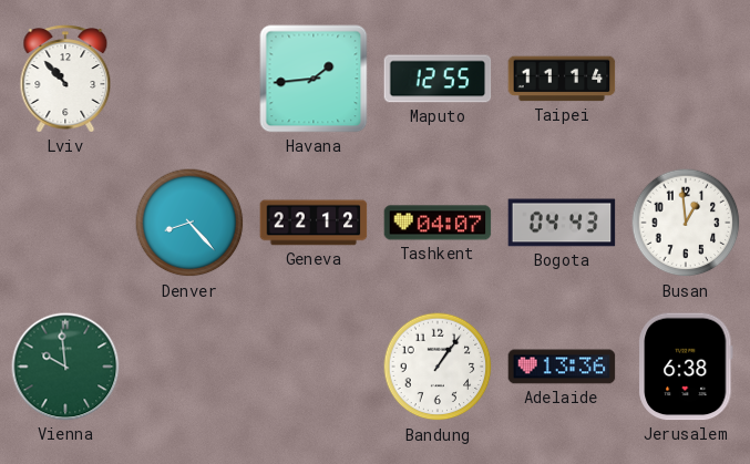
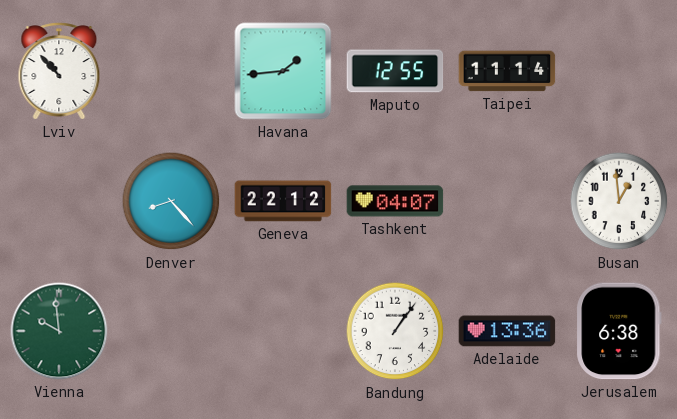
Bogota: 04:43 -> none
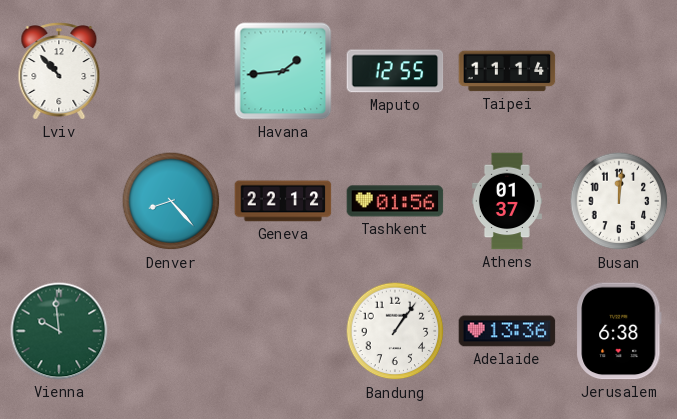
Tashkent: 04:07 -> 01:56
Athens: none -> 01:37
Busan: 12:59 -> 12:01
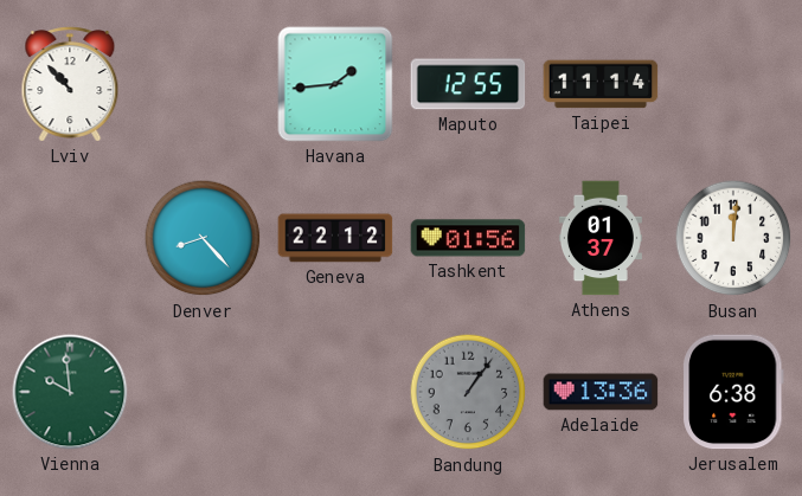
Bandung dial: white -> grey
